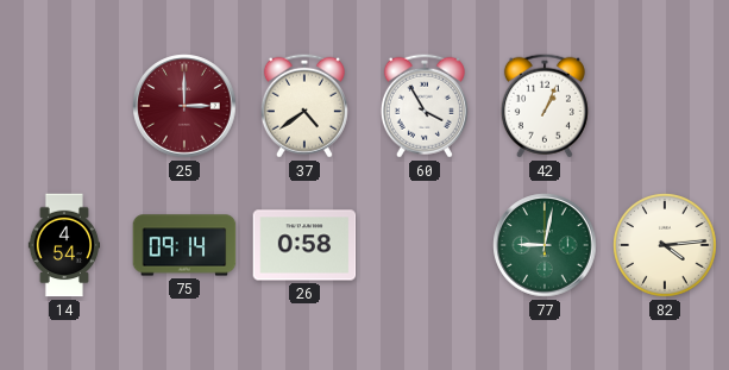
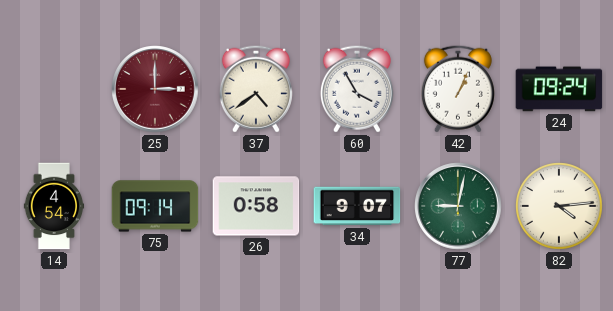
24: none -> 09:24
34: none -> 9:07
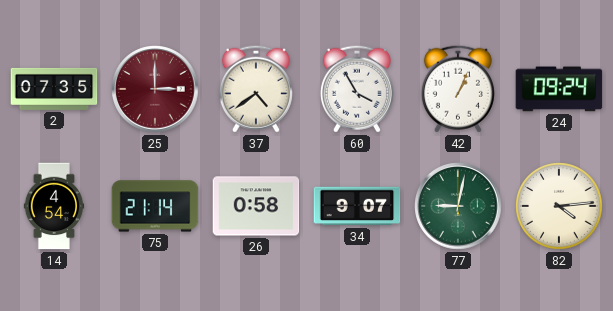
2: none -> 07:35
75: 09:14 -> 21:14
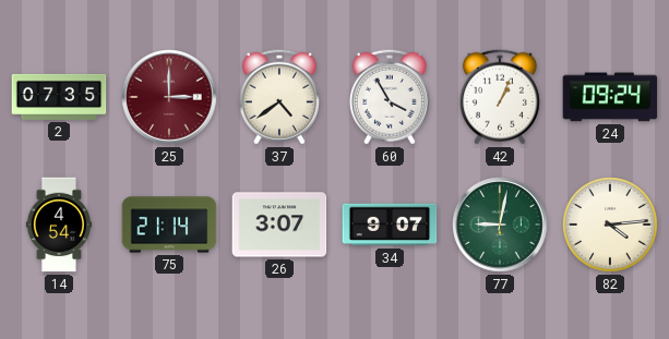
26: 0:58 -> 3:07
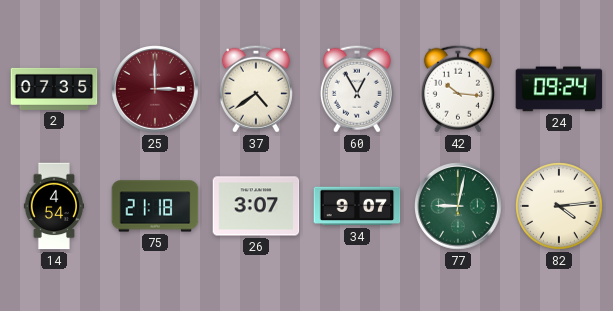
60: 3:55 -> 12:55
42: 1:04 -> 10:16
75: 21:14 -> 21:18
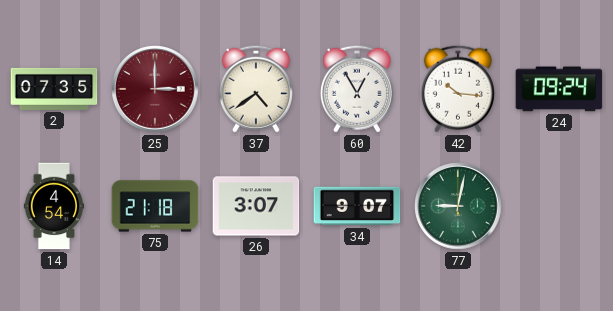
82: 4:14 -> none
